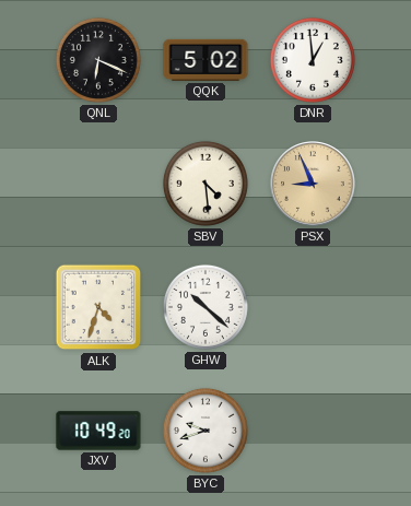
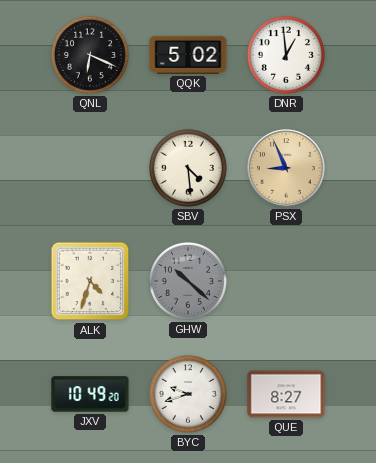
GHW dial: white -> grey
QUE: none -> 8:27
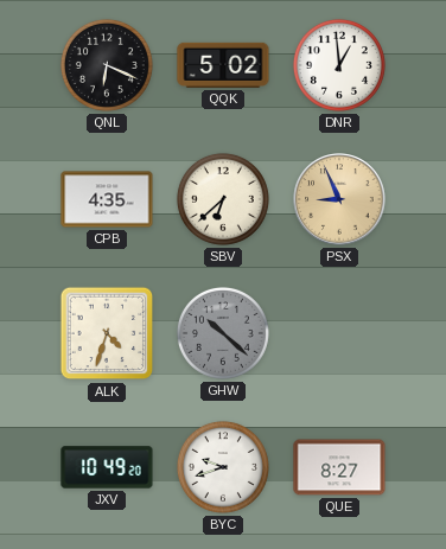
CPB: none -> 4:35
SBV: 4:29 -> 6:38
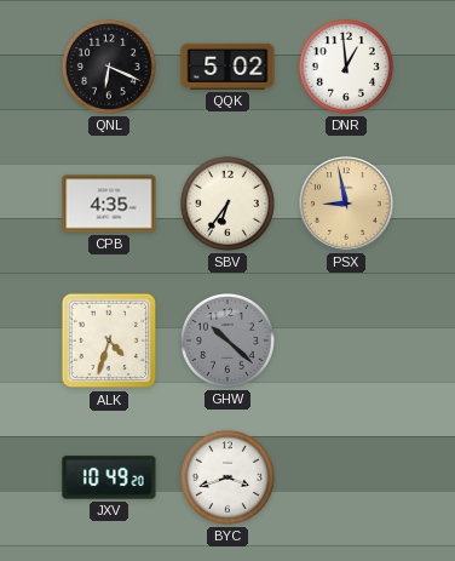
SBV: 6:38 -> 6:36
PSX: 8:56 -> 8:58
BYC: 9:42 -> 3:42
QUE: 8:27 -> none
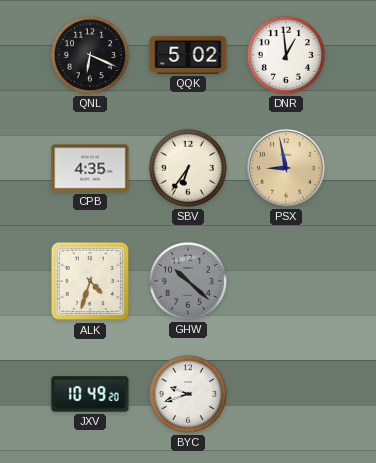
BYC: 3:42 -> 9:42
